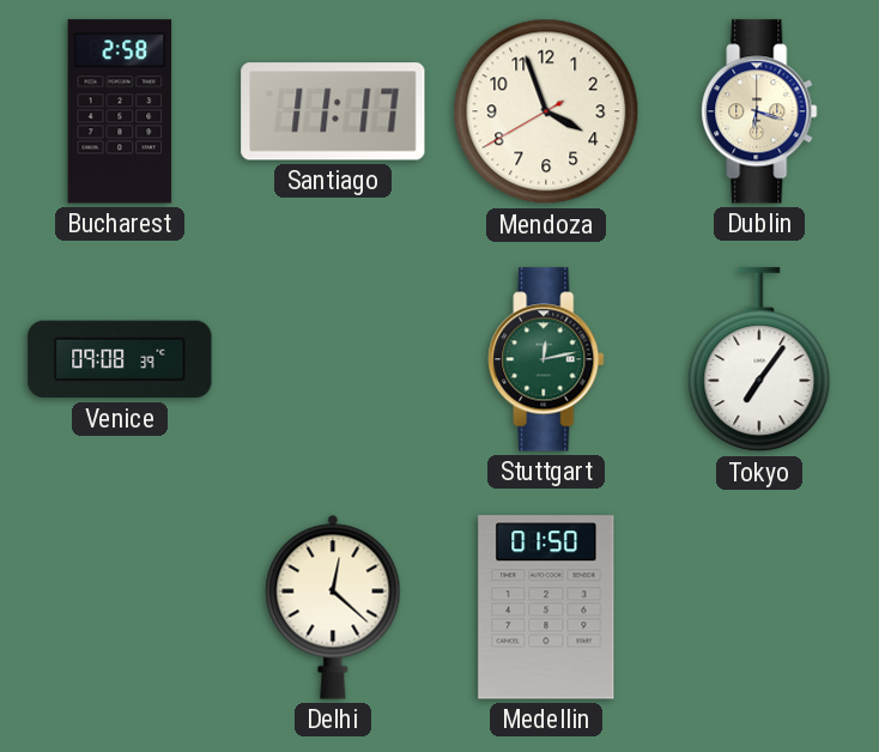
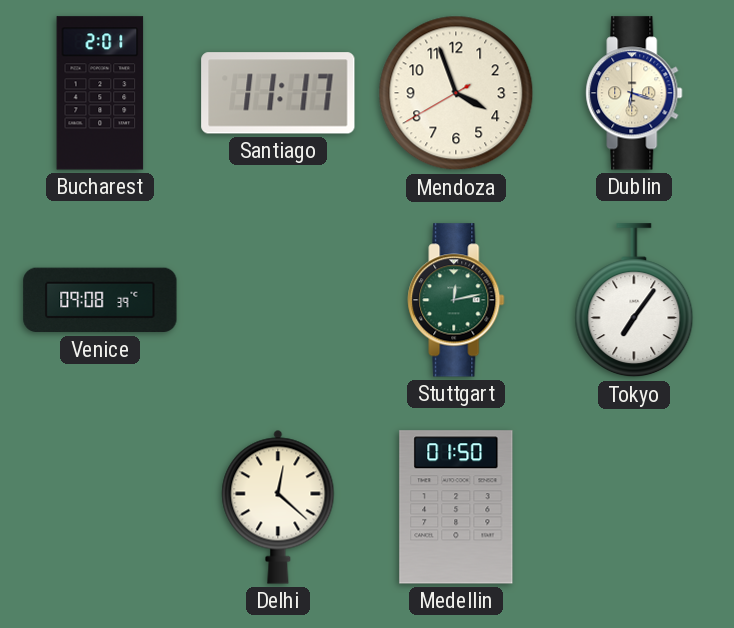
Bucharest: 2:58 -> 2:01
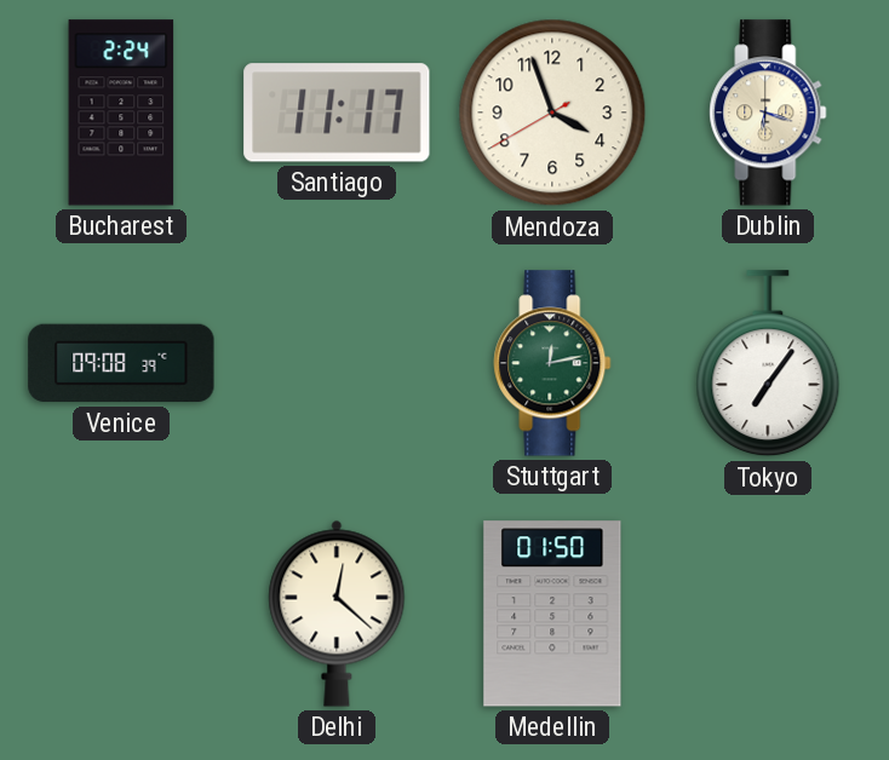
Bucharest: 2:01 -> 2:24
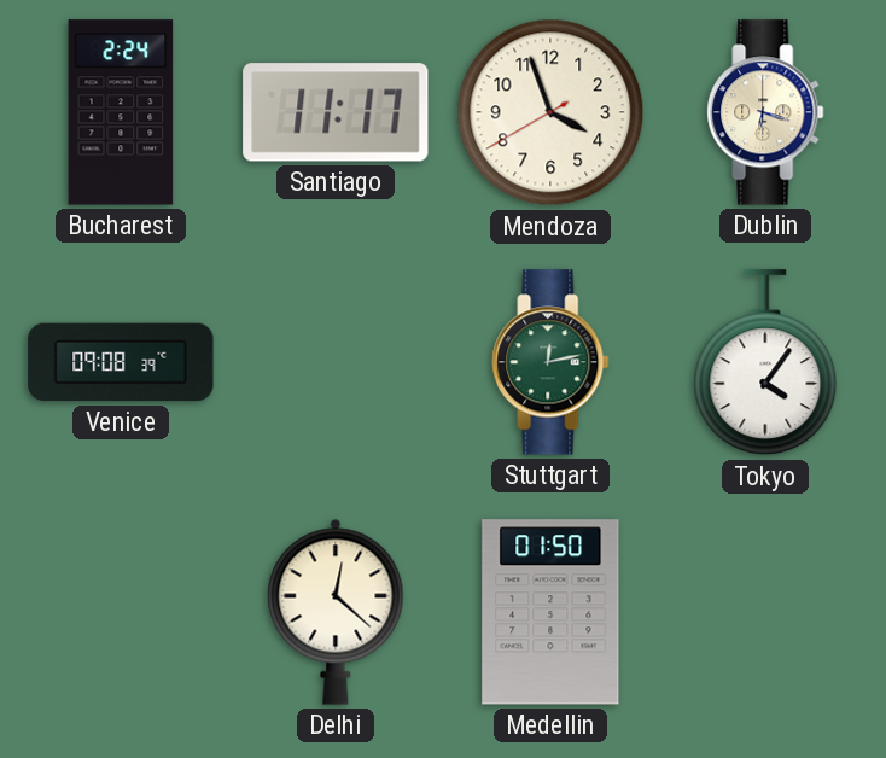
Tokyo: 7:06 -> 4:06
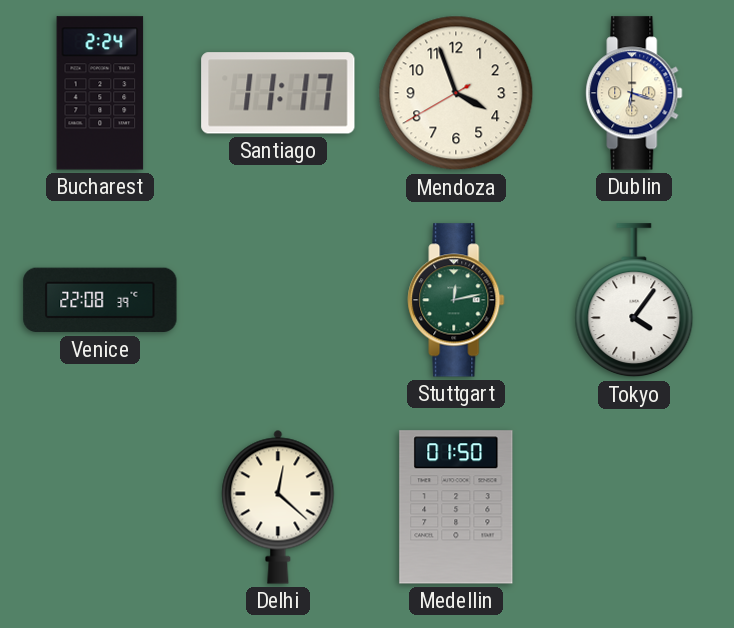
Venice: 09:08 -> 22:08
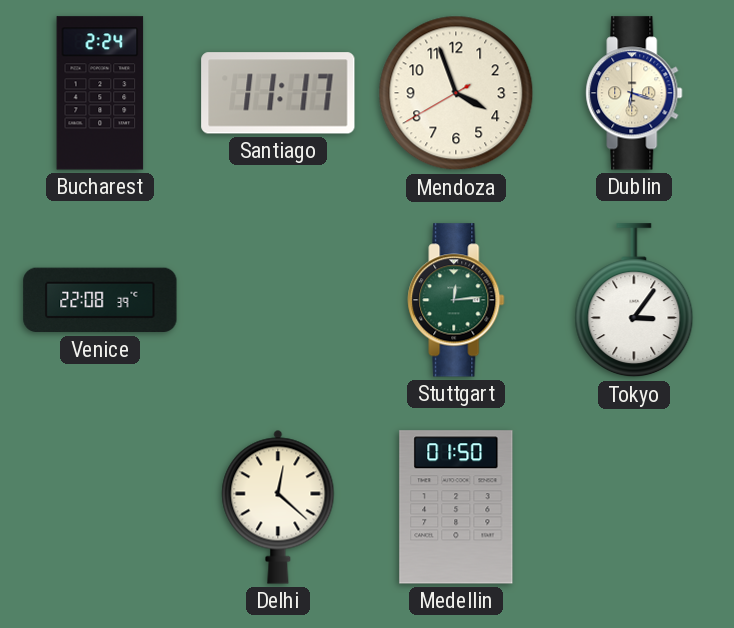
Stuttgart: 12:13 -> 12:14
Tokyo: 4:06 -> 3:06
